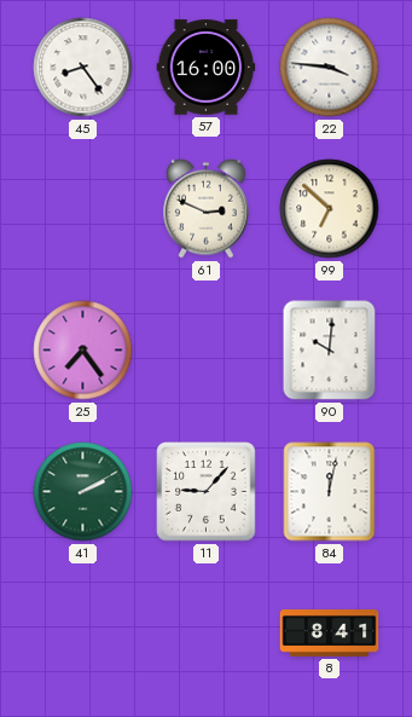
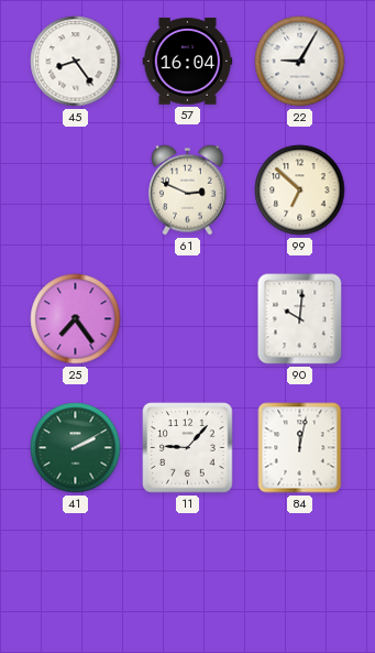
57: 16:00 -> 16:04
22: 3:46 -> 9:05
8: 8:41 -> none
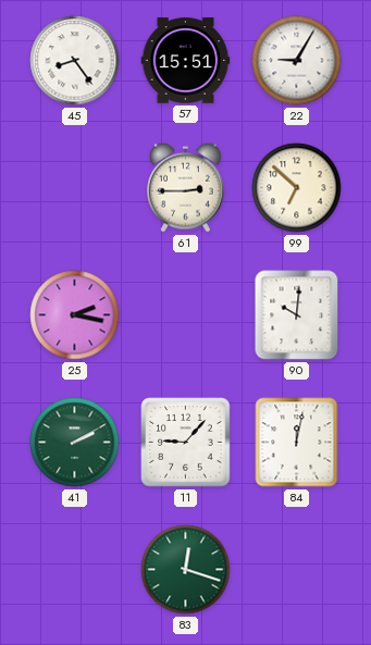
57: 16:04 -> 15:51
61: 2:49 -> 2:45
25: 7:24 -> 2:17
83: none -> 12:18
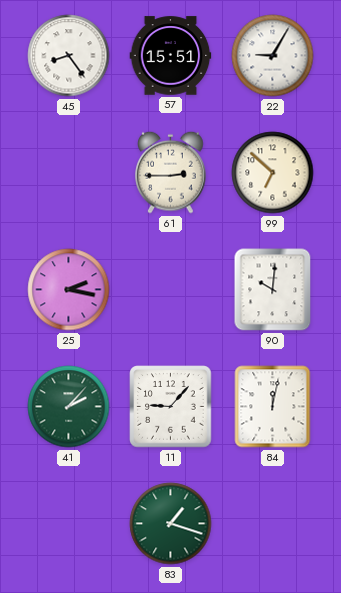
41: 2:10 -> 2:07
83: 12:18 -> 1:18
